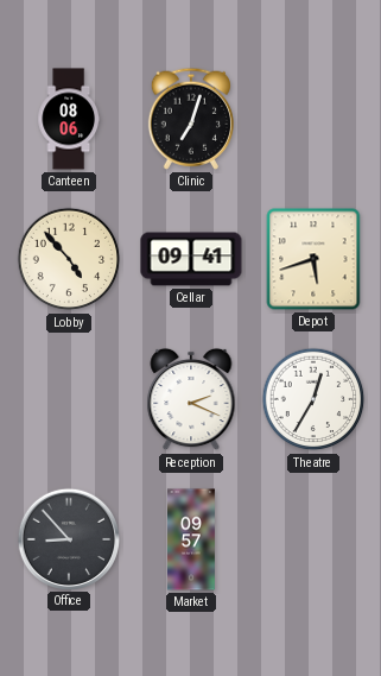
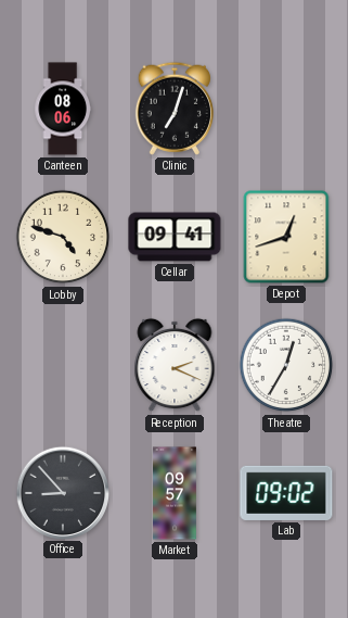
Lobby: 4:53 -> 4:48
Depot: 5:42 -> 12:42
Lab: none -> 09:02
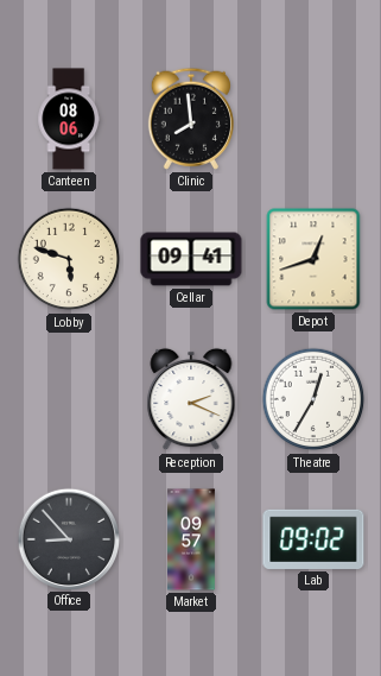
Clinic: 7:03 -> 7:59
Lobby: 4:48 -> 5:48
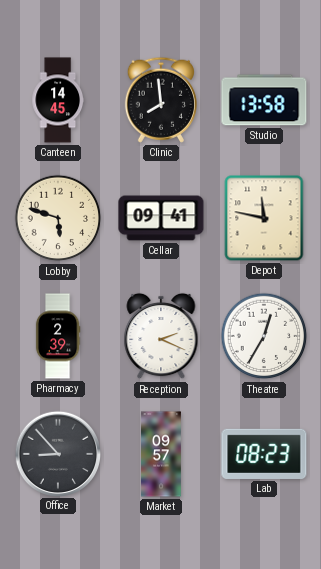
Canteen: 08:06 -> 14:45
Studio: none -> 13:58
Depot: 12:42 -> 11:47
Pharmacy: none -> 2:39
Lab: 09:02 -> 08:23
